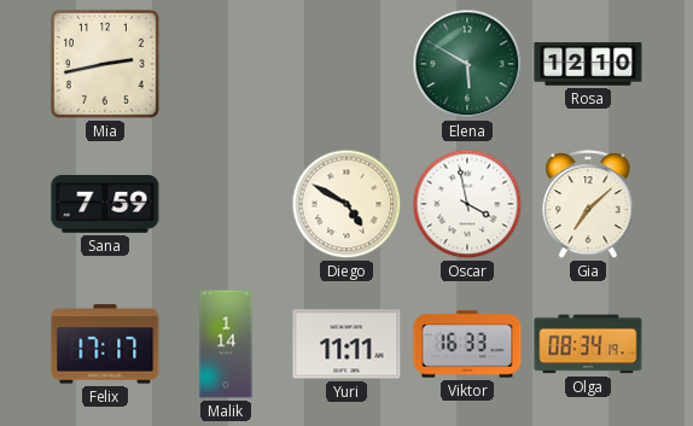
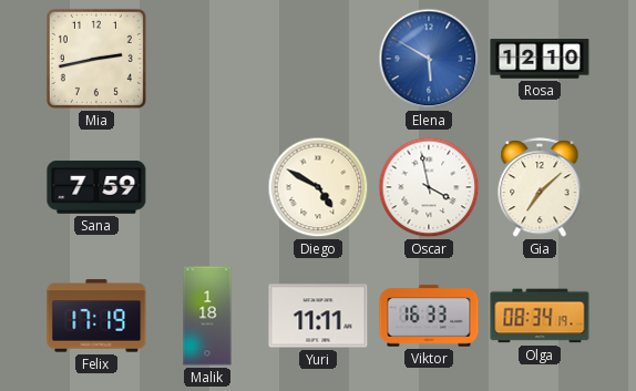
Elena dial: green -> blue
Felix: 17:17 -> 17:19
Malik: 1:14 -> 1:18
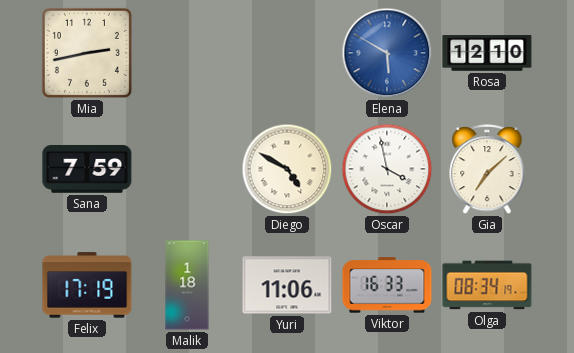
Yuri: 11:11 -> 11:06
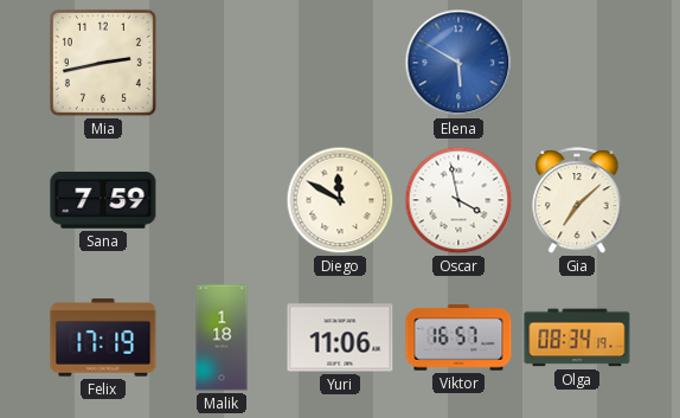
Rosa: 12:10 -> none
Diego: 4:50 -> 11:50
Viktor: 16:33 -> 16:57
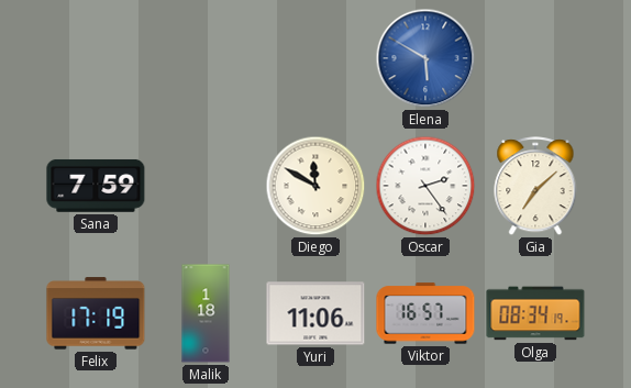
Mia: 2:43 -> none
Oscar: 3:58 -> 2:24
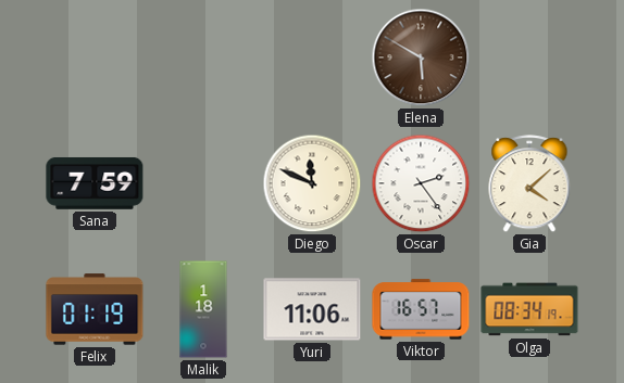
Elena dial: blue -> brown
Diego: 11:50 -> 11:49
Gia: 7:08 -> 4:08
Felix: 17:19 -> 01:19
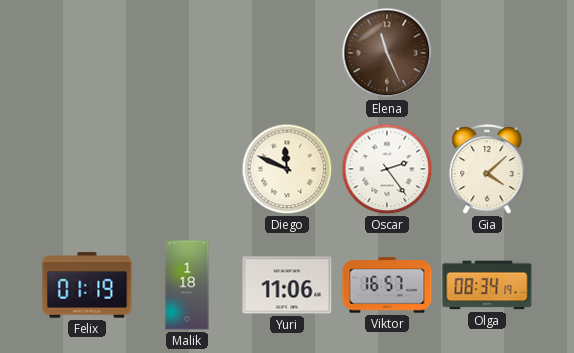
Elena: 5:50 -> 11:26
Sana: 7:59 -> none
